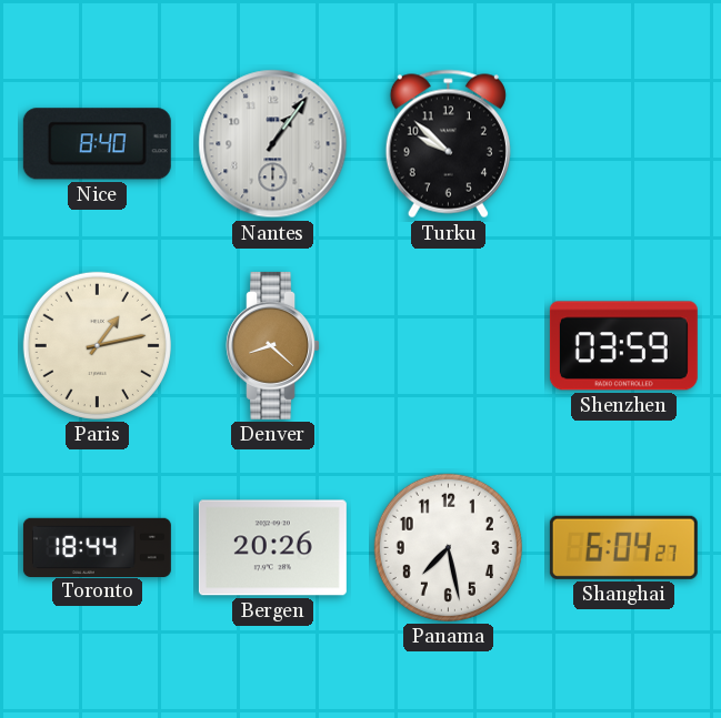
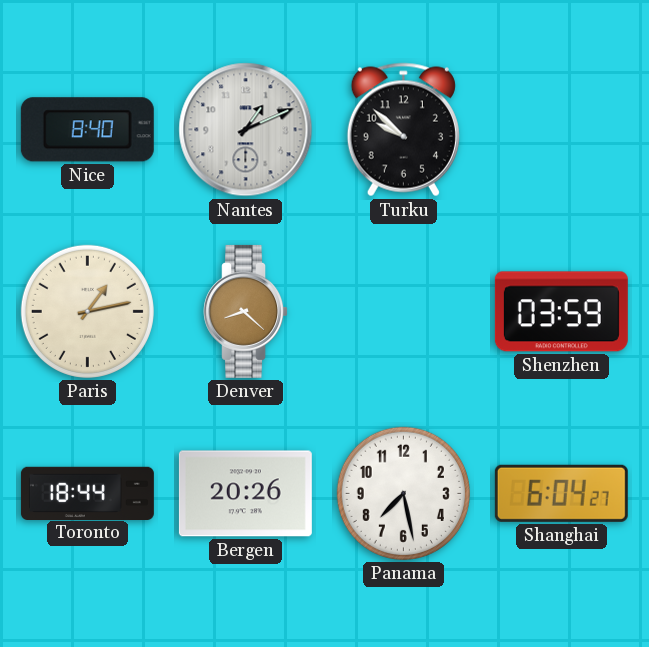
Nantes: 1:06 -> 1:11
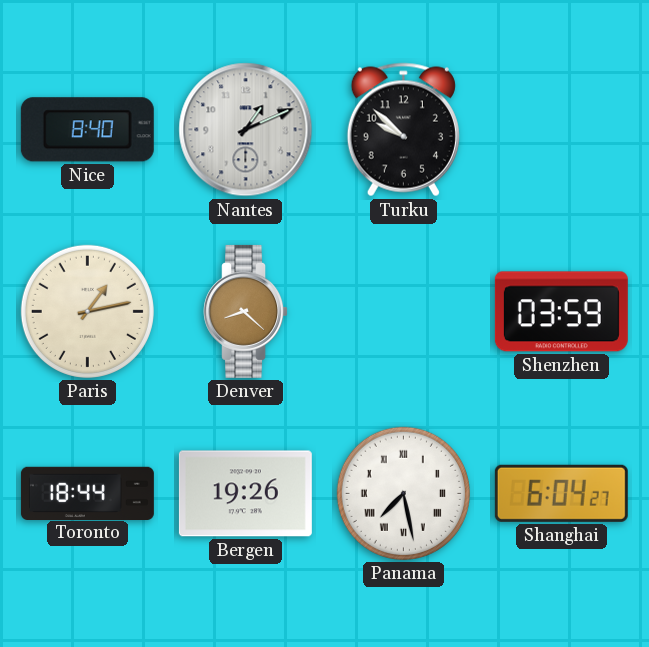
Bergen: 20:26 -> 19:26
Panama numerals: Arabic -> Roman
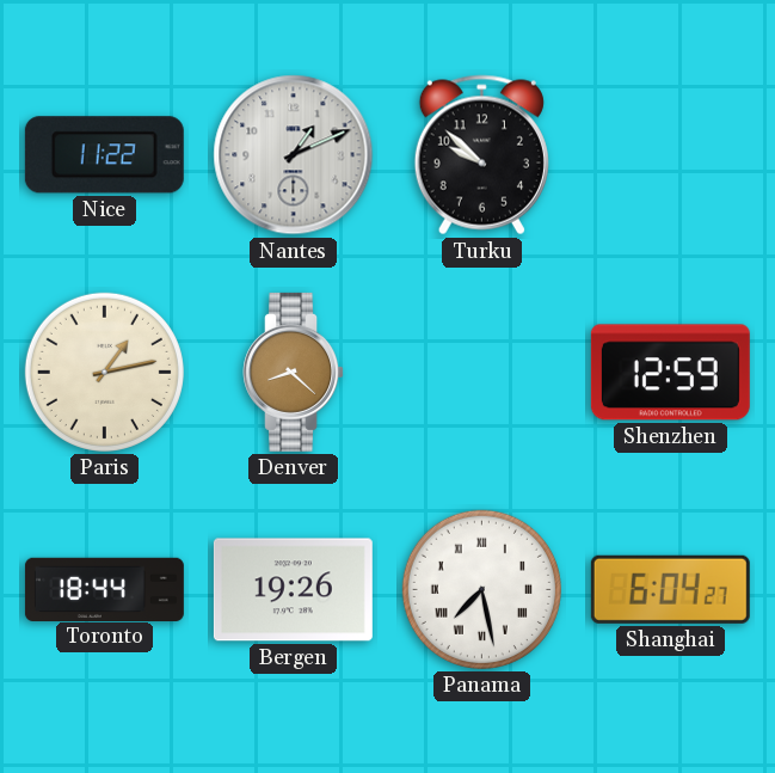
Nice: 8:40 -> 11:22
Shenzhen: 03:59 -> 12:59
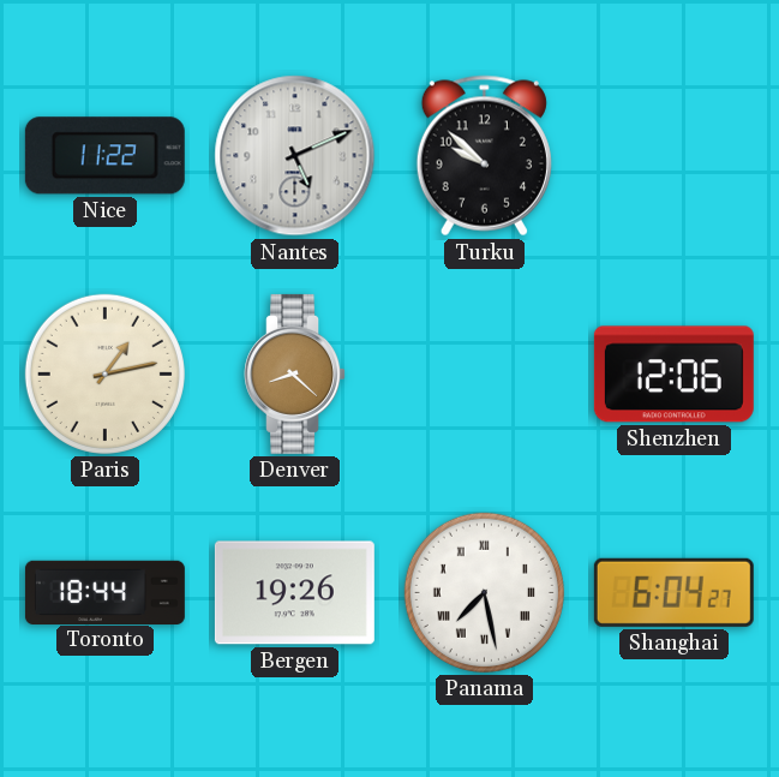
Nantes: 1:11 -> 5:11
Shenzhen: 12:59 -> 12:06
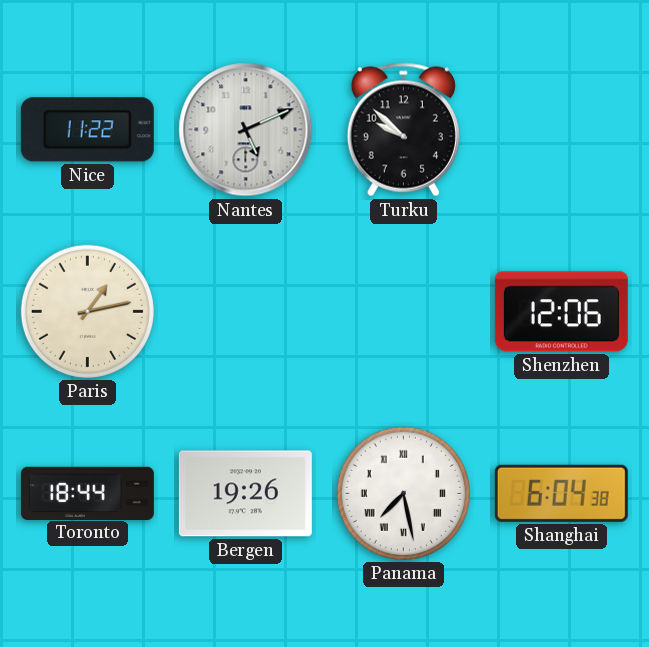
Denver: 8:22 -> none
Shanghai: 6:04:27 -> 6:04:38
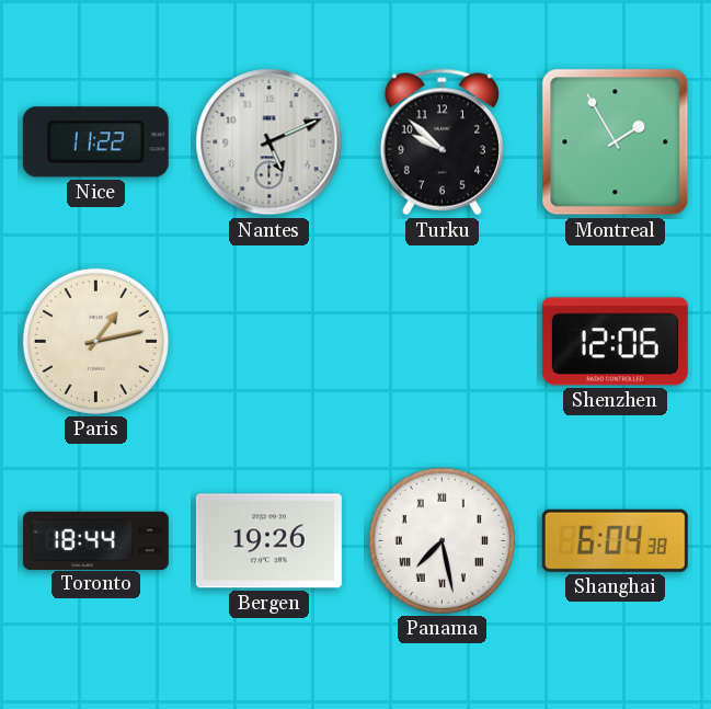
Montreal: none -> 1:55
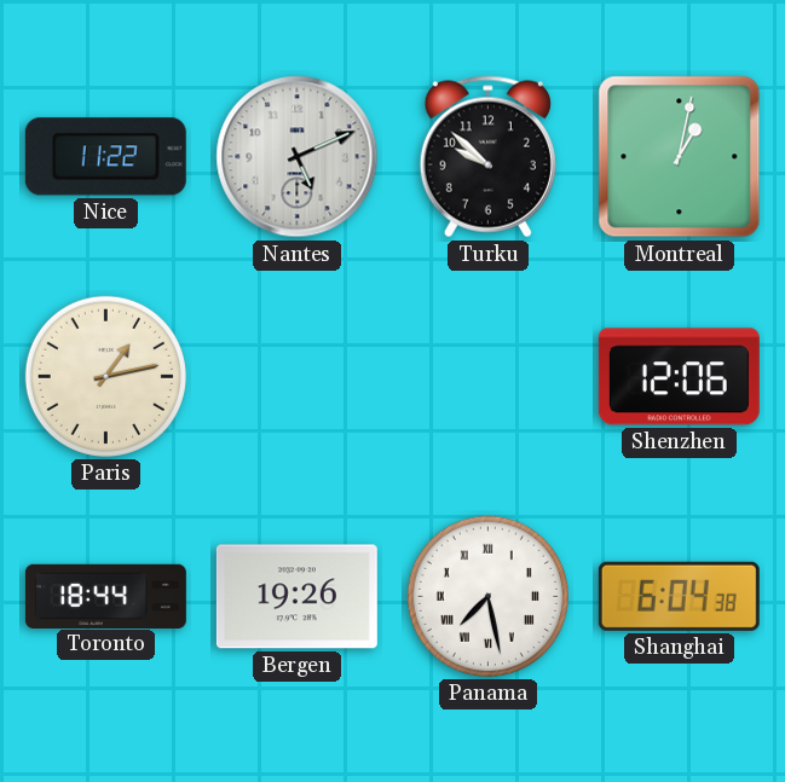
Montreal: 1:55 -> 1:02
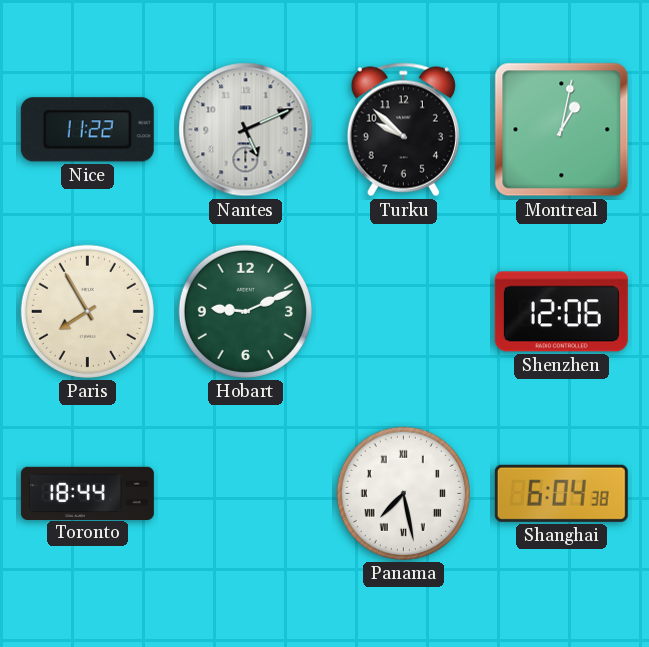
Paris: 1:13 -> 7:55
Hobart: none -> 9:11
Bergen: 19:26 -> none
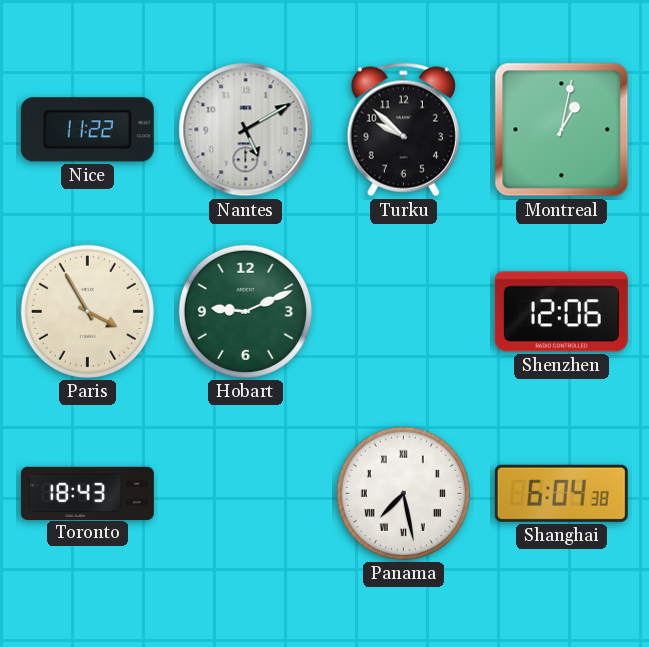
Nantes: 5:11 -> 5:10
Paris: 7:55 -> 3:55
Toronto: 18:44 -> 18:43
